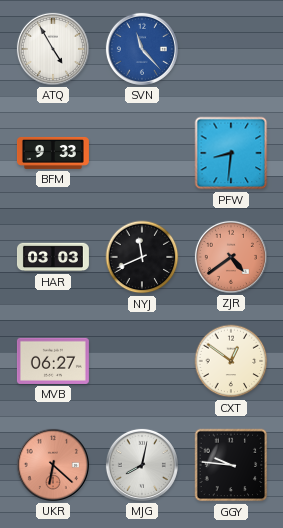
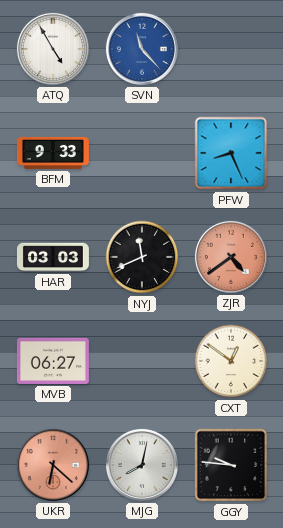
PFW: 8:31 -> 8:26
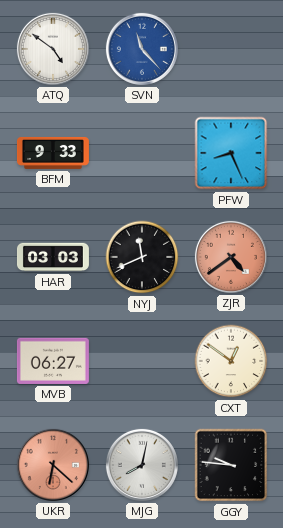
ATQ: 4:55 -> 4:51
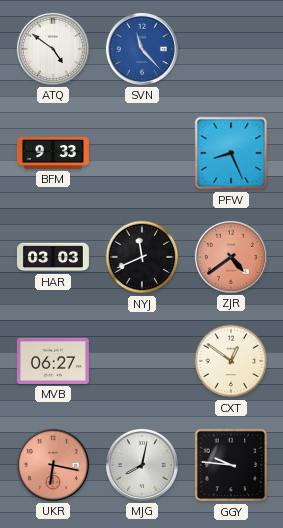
UKR: 6:22 -> 6:17
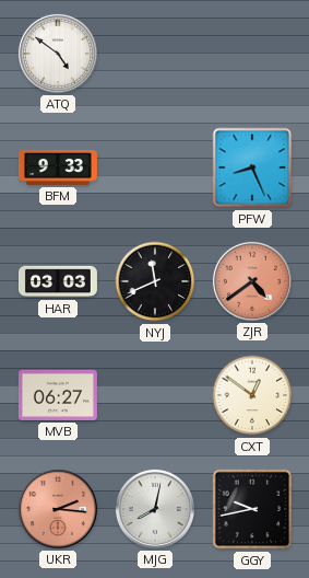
SVN: 11:23 -> none
UKR: 6:17 -> 2:16
GGY: 9:46 -> 9:43
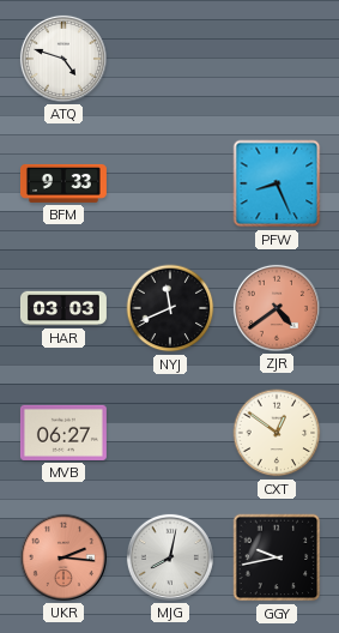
ATQ: 4:51 -> 4:48
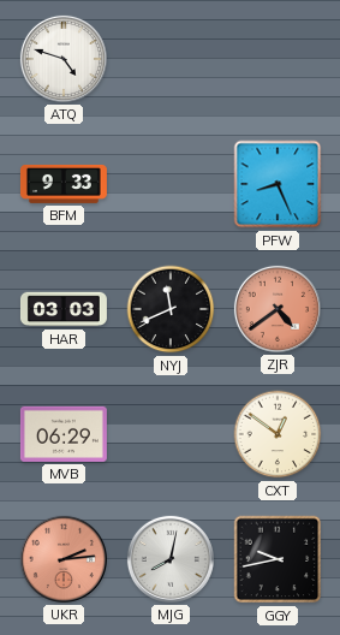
MVB: 06:27 -> 06:29
UKR: 2:16 -> 2:14
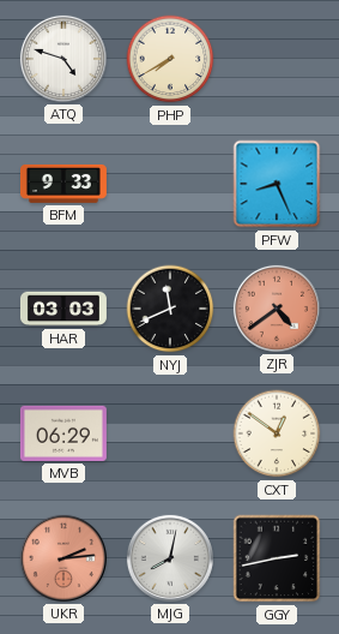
PHP: none -> 7:40
GGY: 9:43 -> 2:43
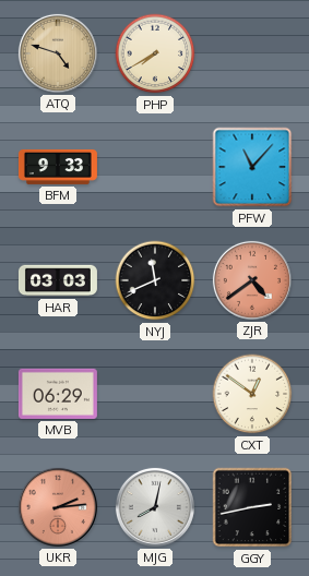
ATQ dial: white -> champagne
PFW: 8:26 -> 11:07
